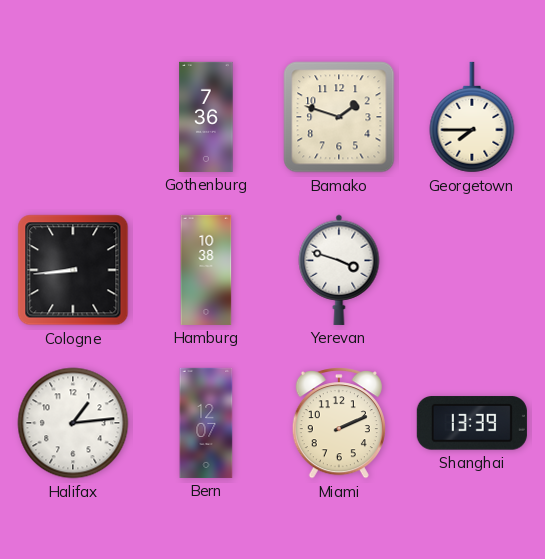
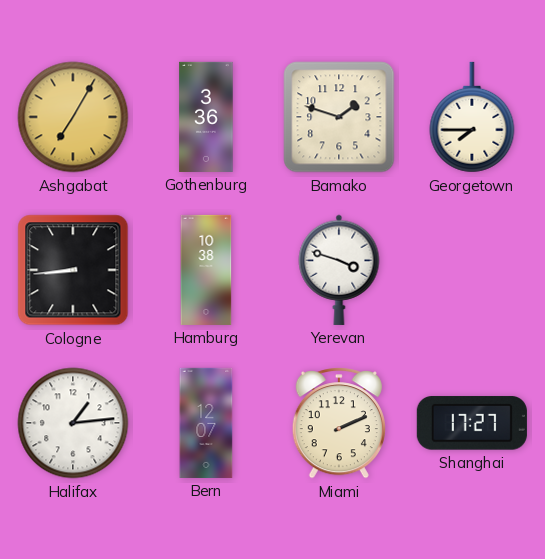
Ashgabat: none -> 7:05
Gothenburg: 7:36 -> 3:36
Shanghai: 13:39 -> 17:27
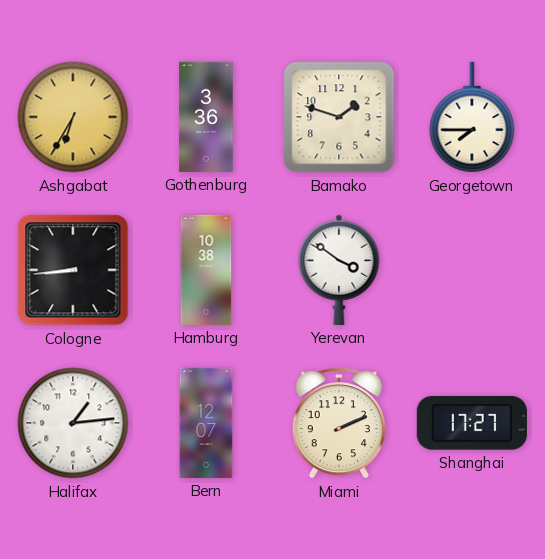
Ashgabat: 7:05 -> 6:35
Yerevan: 3:48 -> 3:51
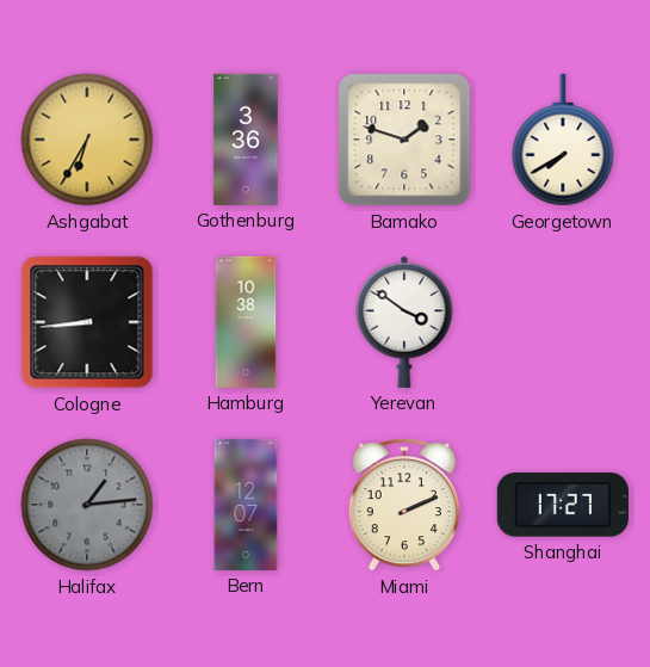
Georgetown: 7:45 -> 7:40
Halifax dial: white -> grey
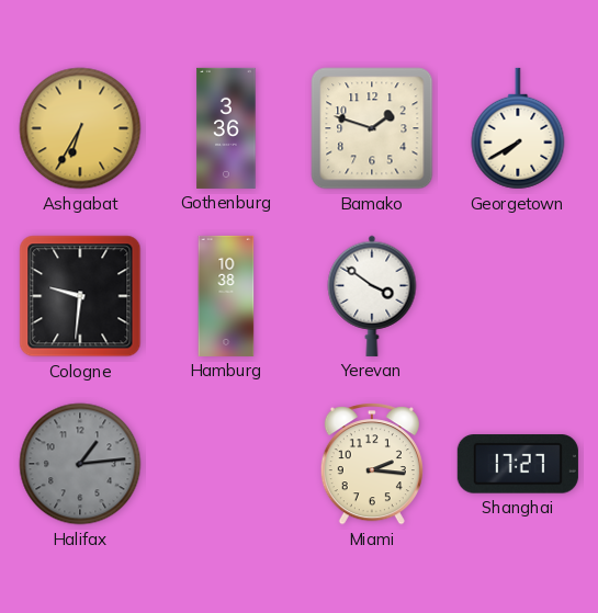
Cologne: 8:44 -> 9:31
Bern: 12:07 -> none
Miami: 2:11 -> 2:16
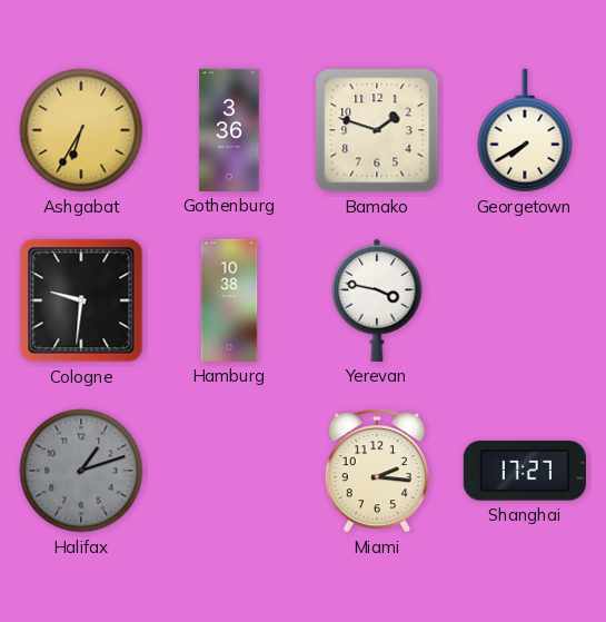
Yerevan: 3:51 -> 3:47
Halifax: 1:14 -> 1:12
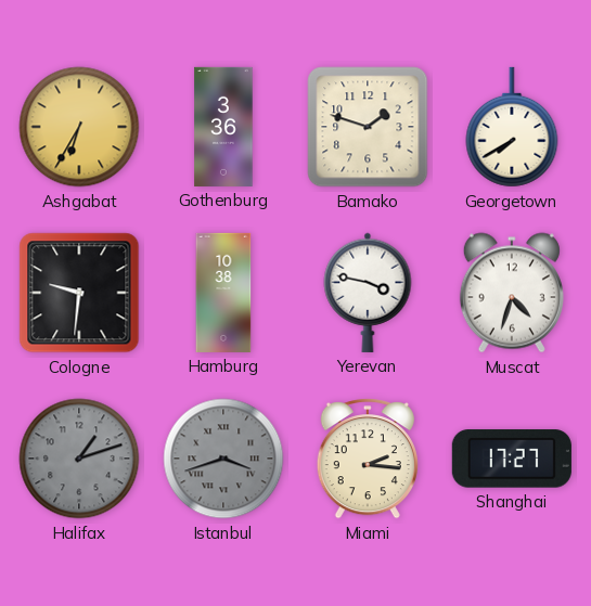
Muscat: none -> 4:33
Istanbul: none -> 3:42
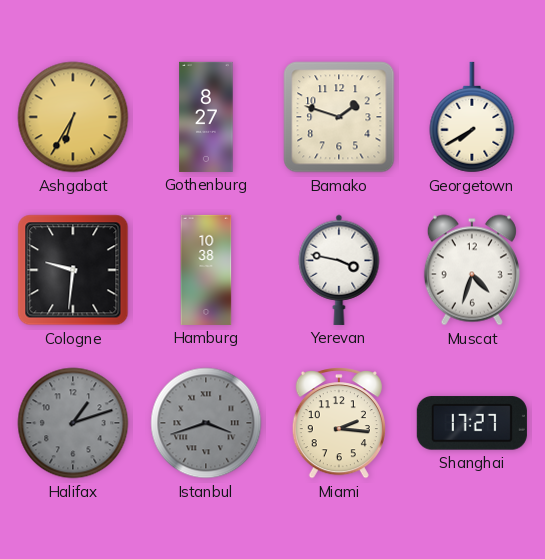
Gothenburg: 3:36 -> 8:27
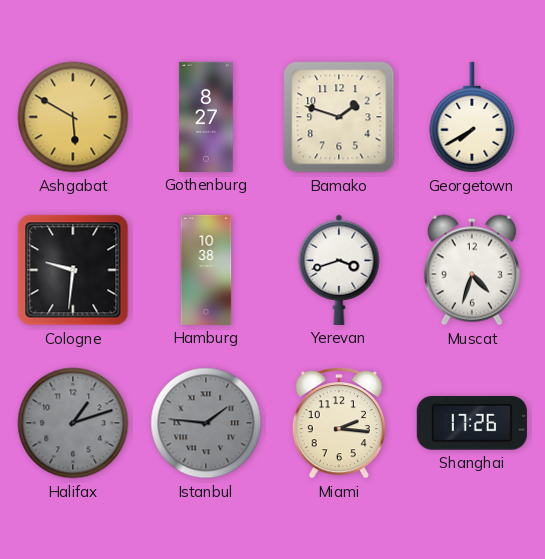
Ashgabat: 6:35 -> 5:50
Yerevan: 3:47 -> 3:42
Istanbul: 3:42 -> 1:46
Shanghai: 17:27 -> 17:26
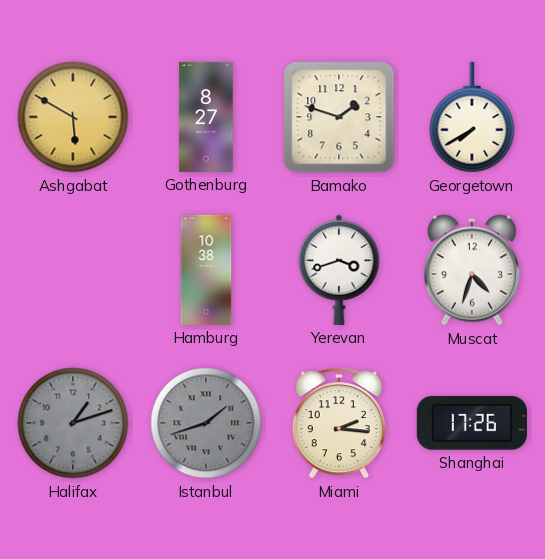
Cologne: 9:31 -> none
Istanbul: 1:46 -> 1:42
